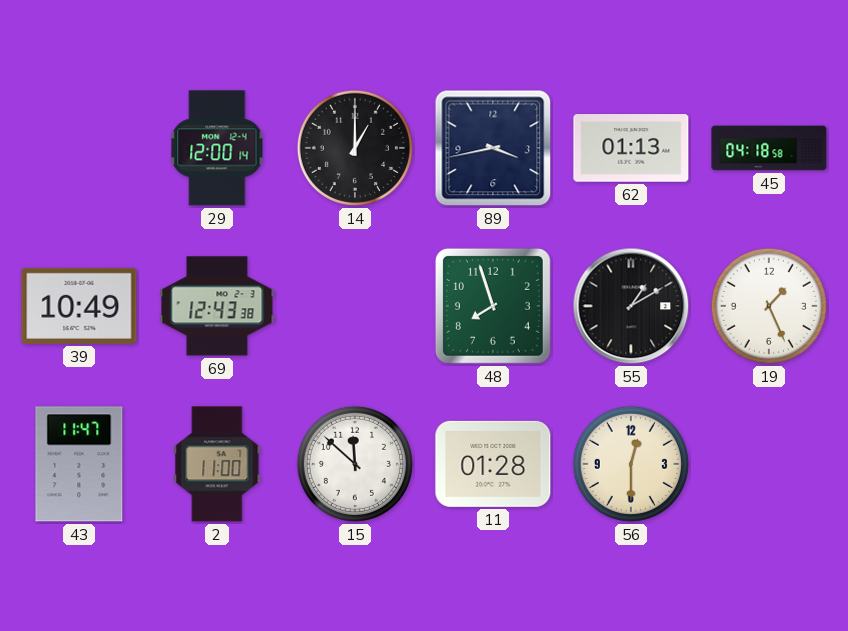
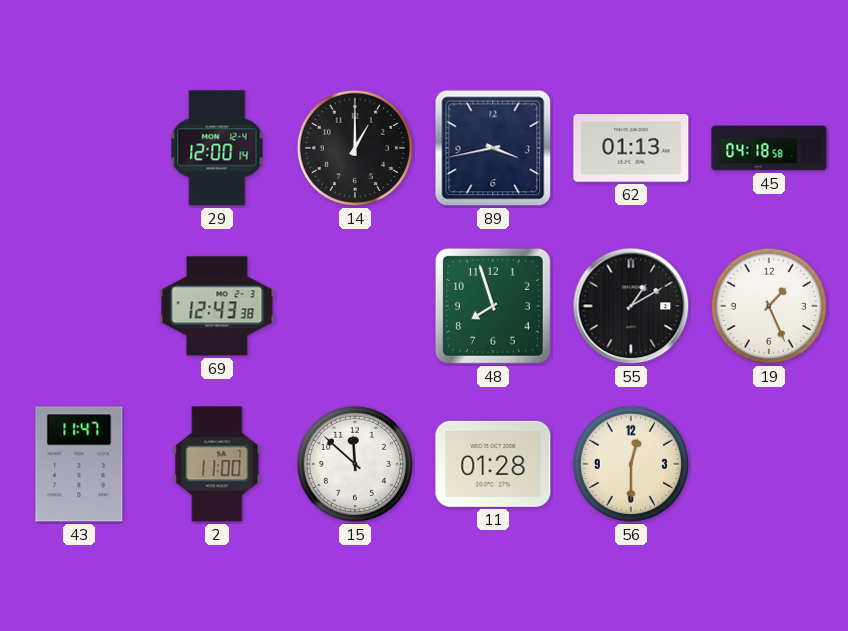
39: 10:49 -> none
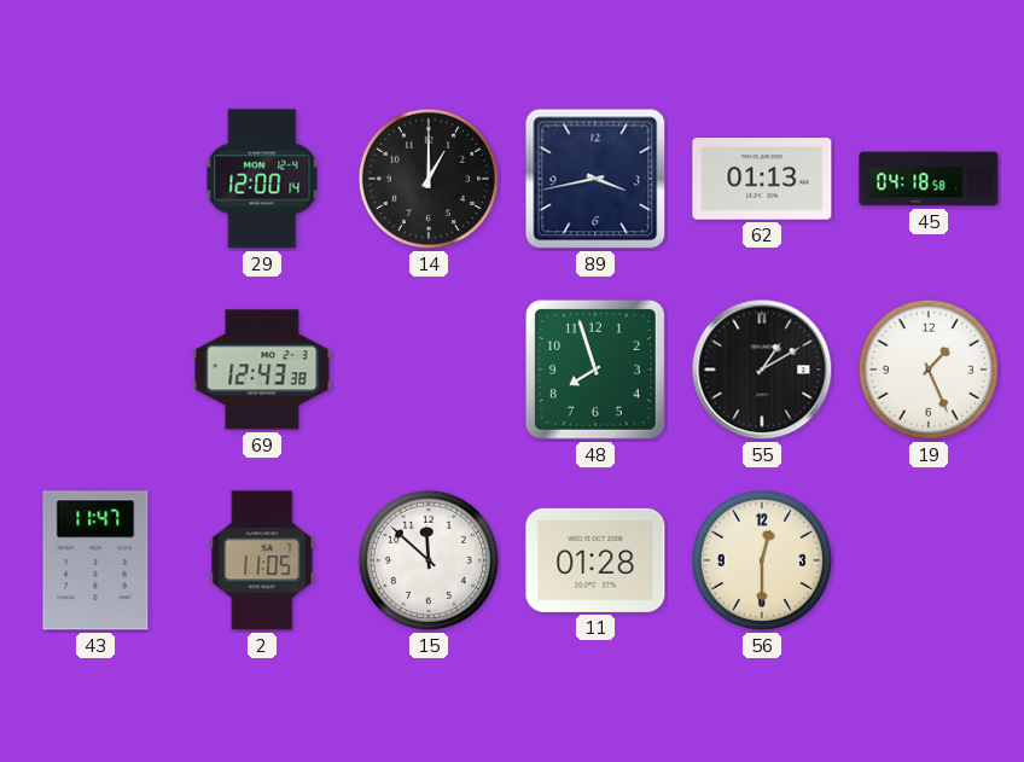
2: 11:00 -> 11:05
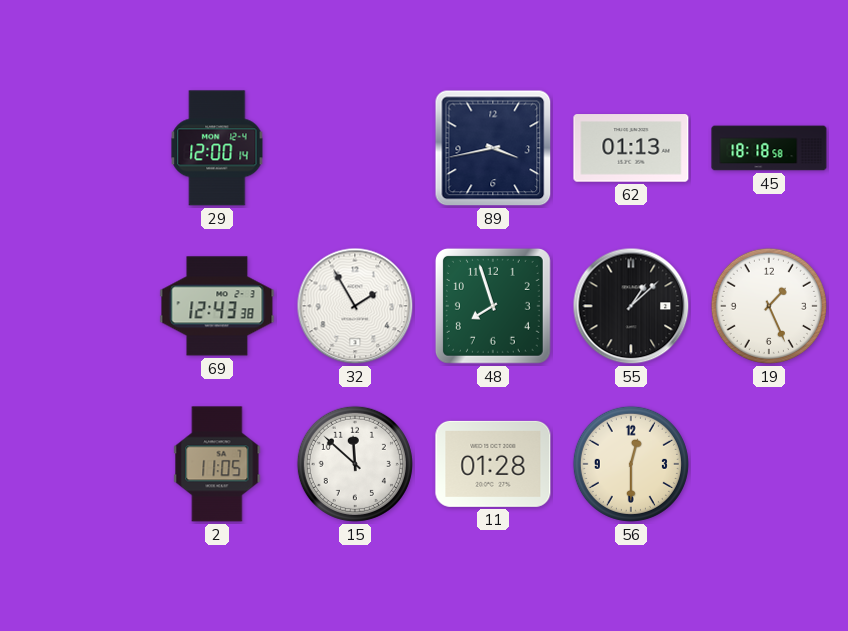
14: 1:00 -> none
45: 04:18 -> 18:18
32: none -> 1:55
55: 1:10 -> 1:08
43: 11:47 -> none
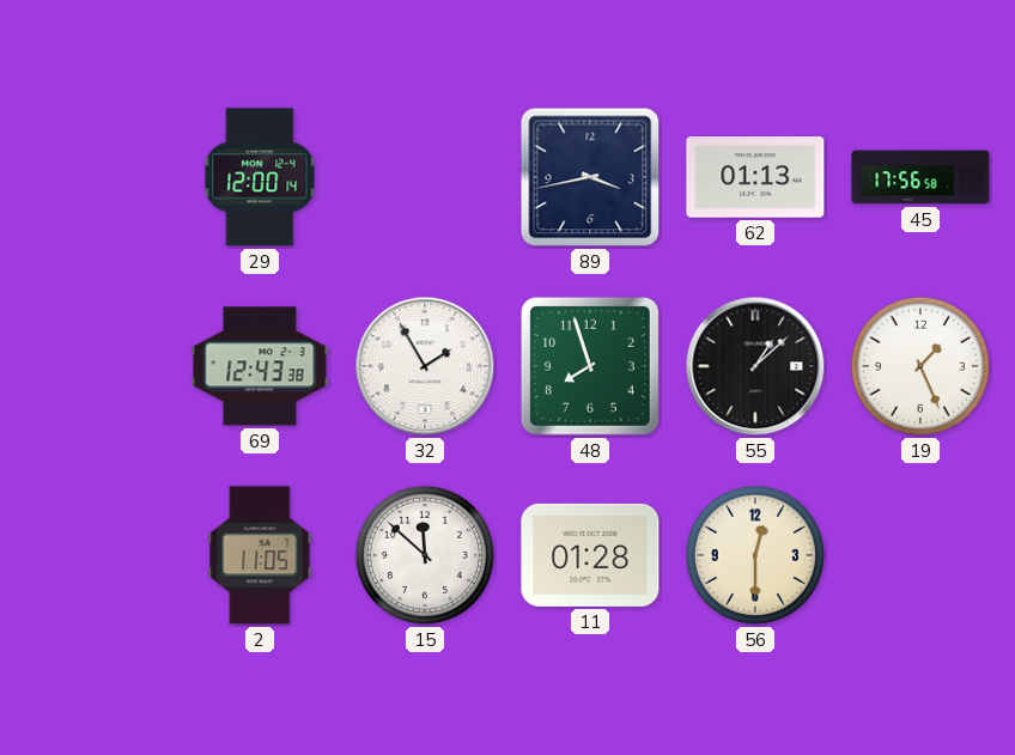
45: 18:18 -> 17:56
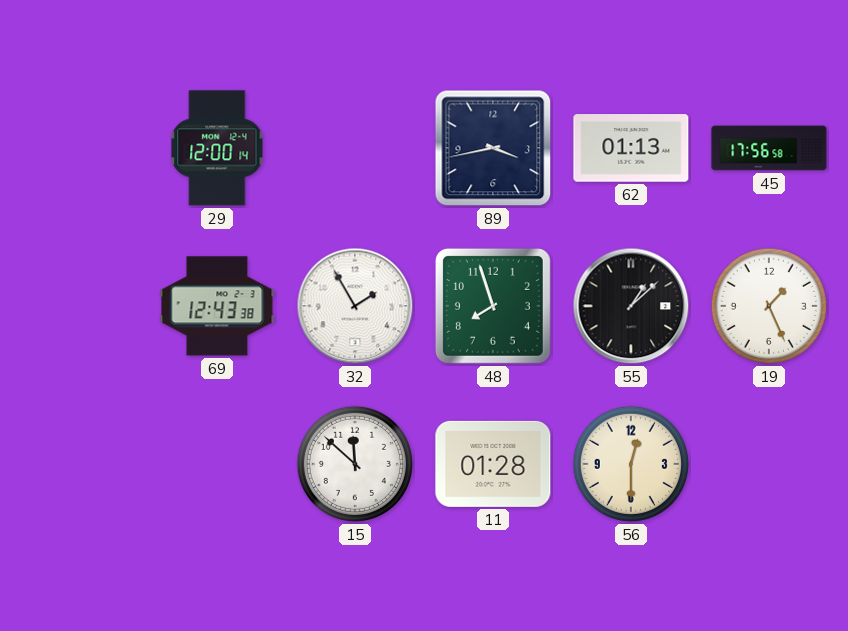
2: 11:05 -> none
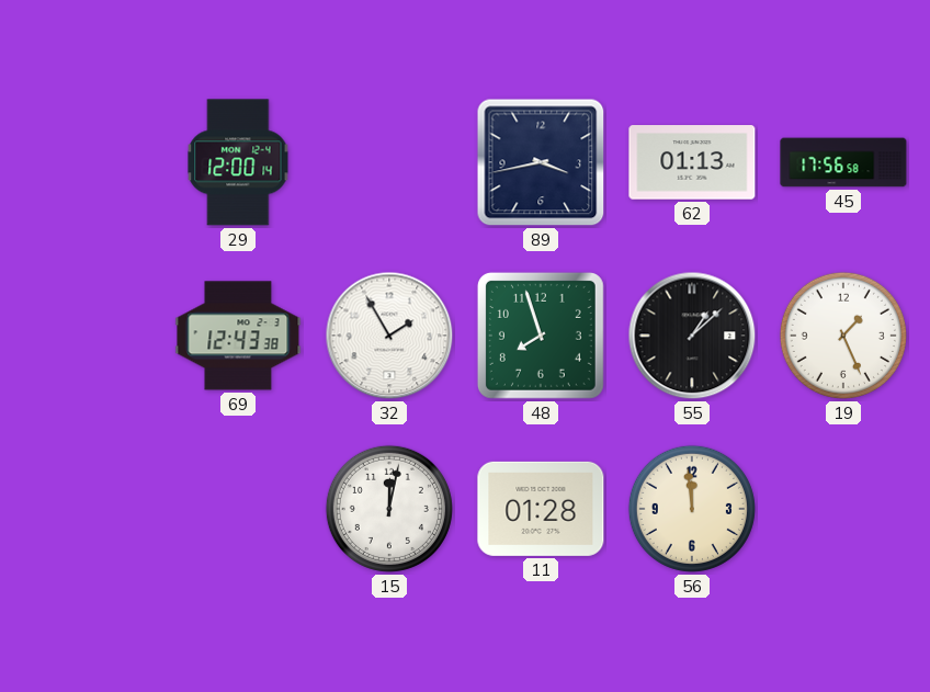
15: 11:52 -> 12:02
56: 12:30 -> 11:59
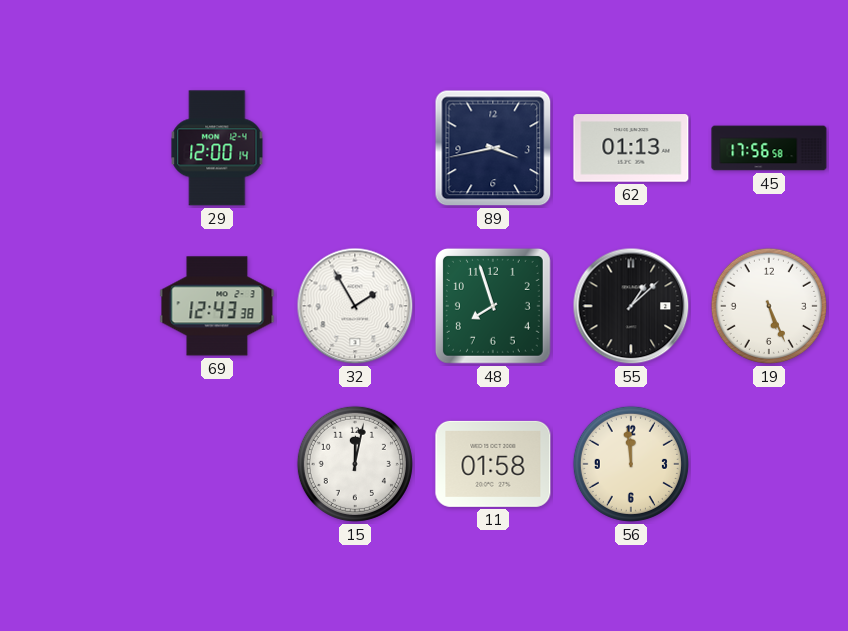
19: 1:26 -> 5:26
11: 01:28 -> 01:58
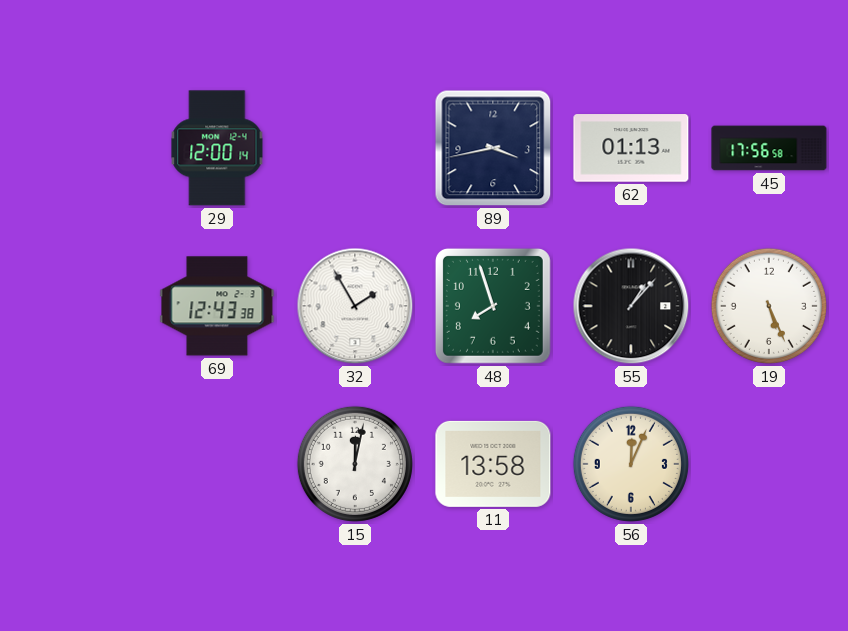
55: 1:08 -> 1:07
11: 01:58 -> 13:58
56: 11:59 -> 12:04
